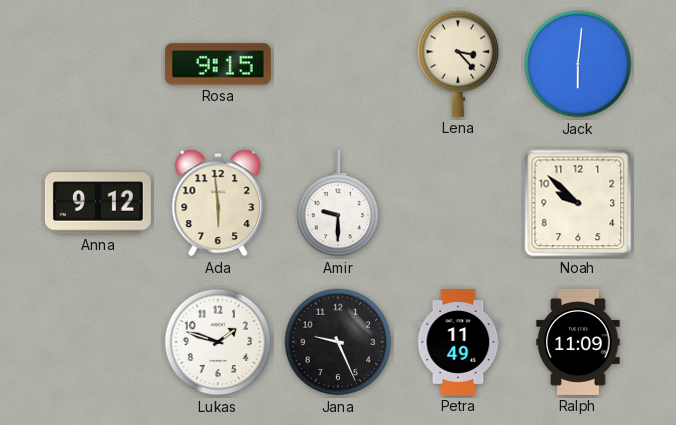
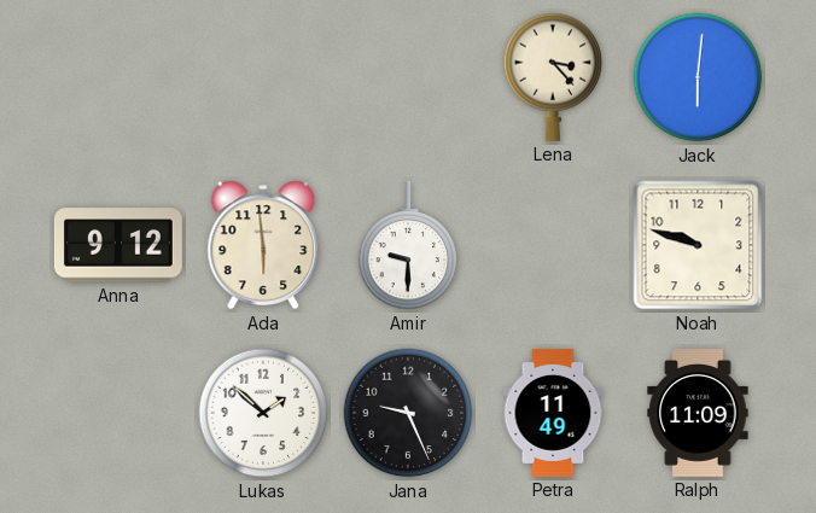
Rosa: 9:15 -> none
Noah: 9:52 -> 9:48
Lukas: 1:48 -> 1:52
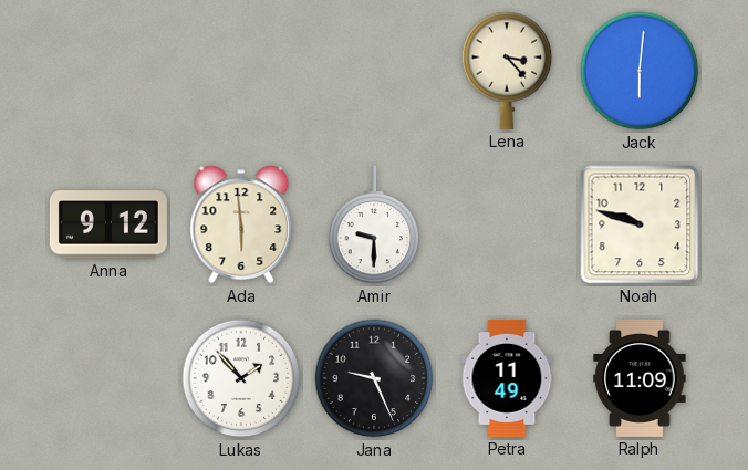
Lukas: 1:52 -> 1:53
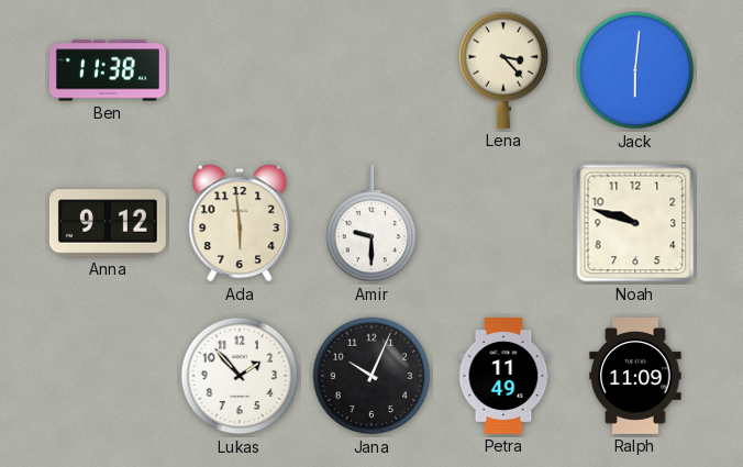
Ben: none -> 11:38
Jana: 9:26 -> 10:04
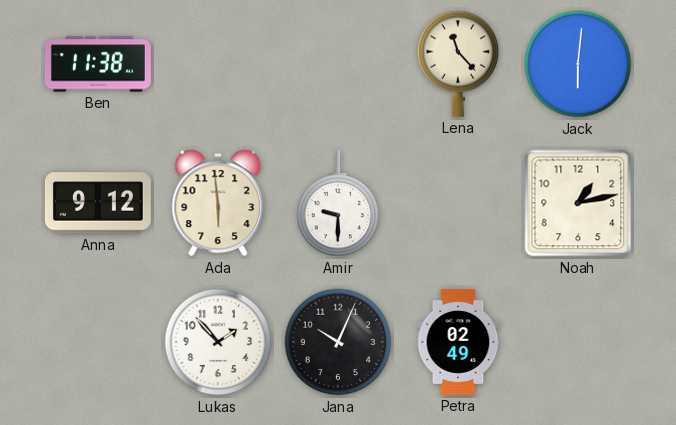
Lena: 3:23 -> 11:23
Noah: 9:48 -> 1:13
Petra: 11:49 -> 02:49
Ralph: 11:09 -> none
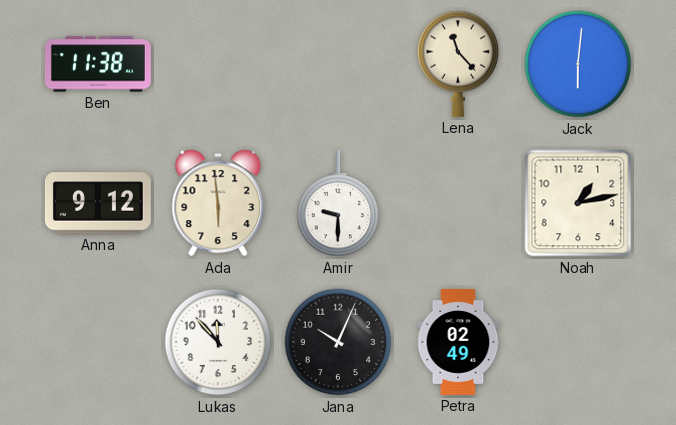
Lukas: 1:53 -> 11:53
